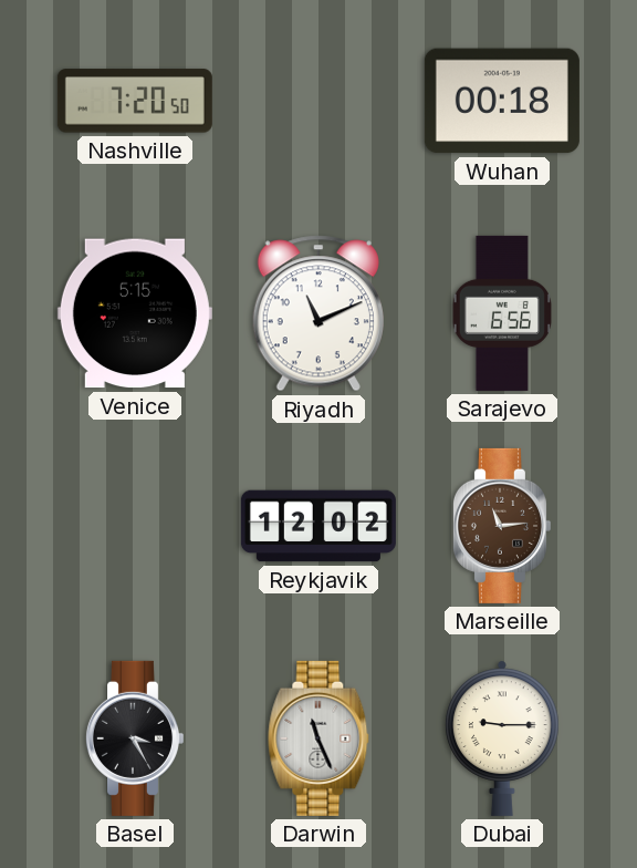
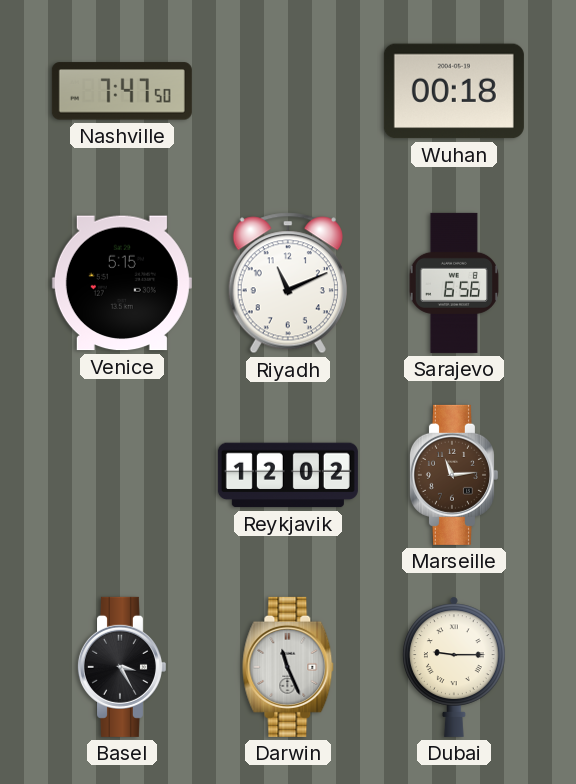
Nashville: 7:20 -> 7:47
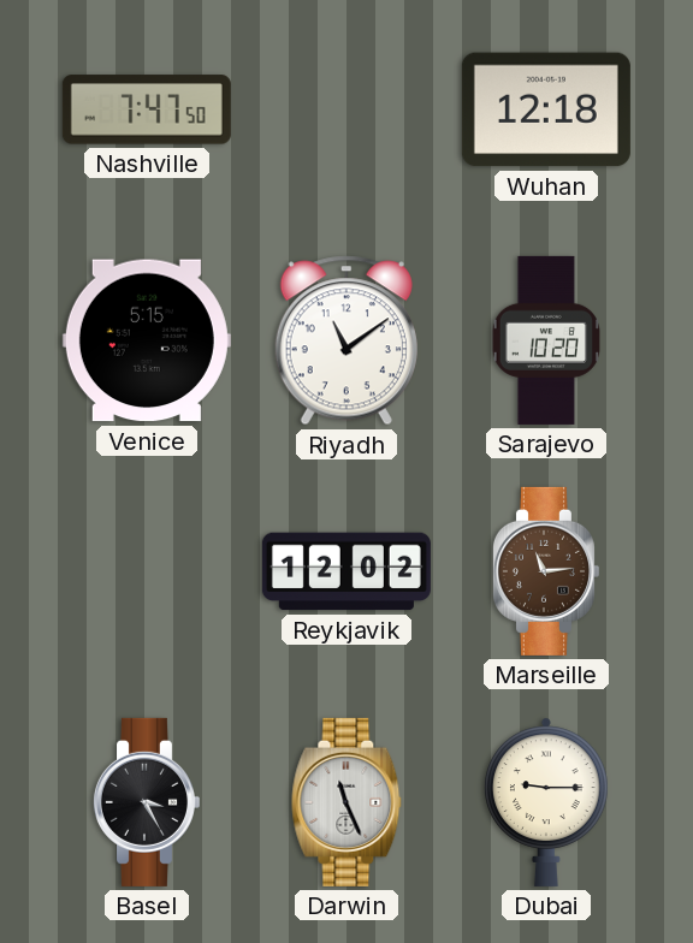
Wuhan: 00:18 -> 12:18
Riyadh: 11:11 -> 11:09
Sarajevo: 6:56 -> 10:20
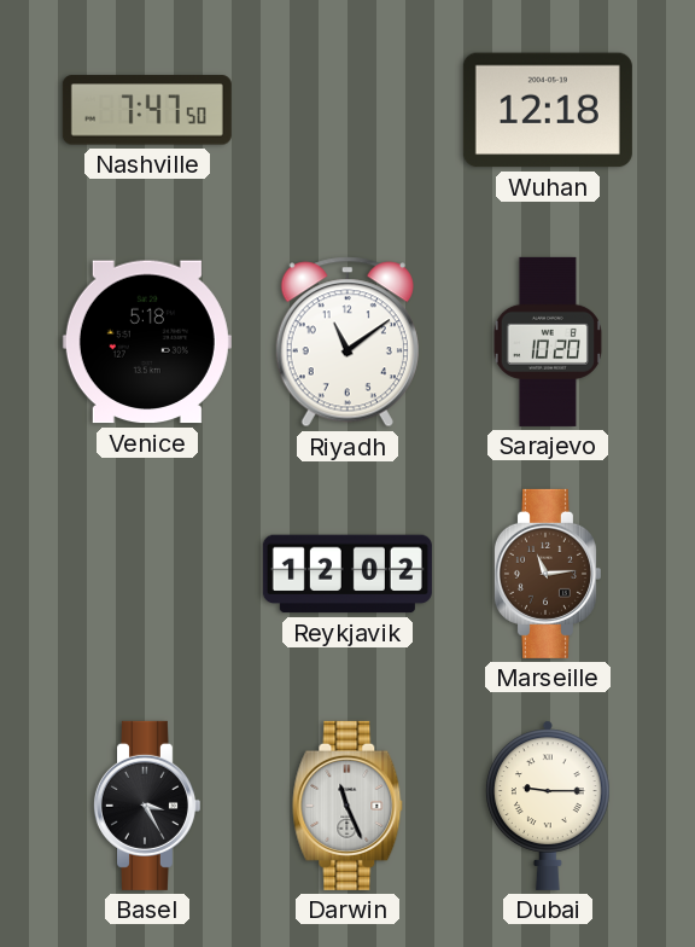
Venice: 5:15 -> 5:18
